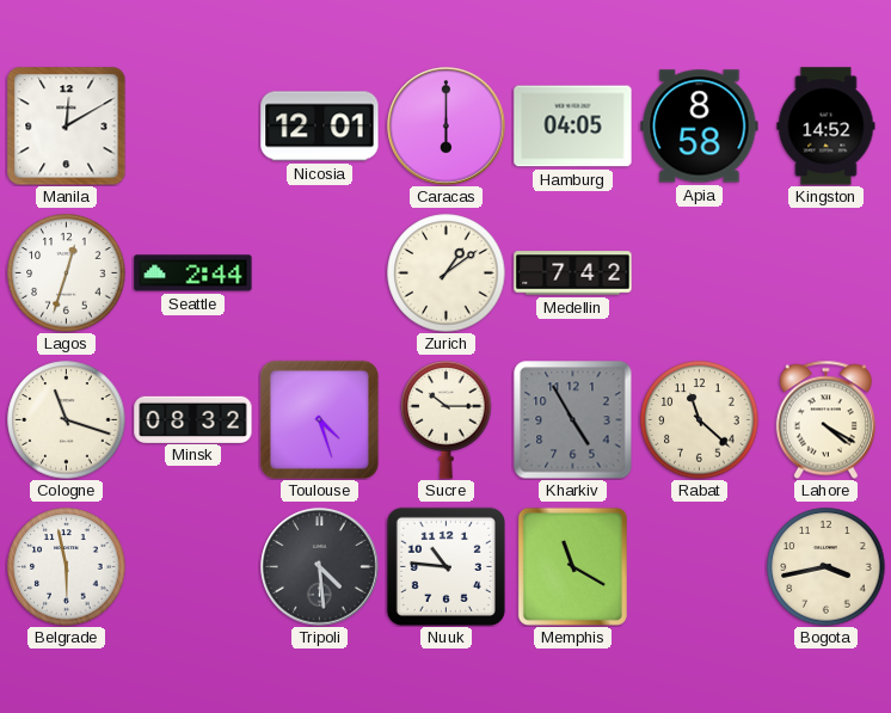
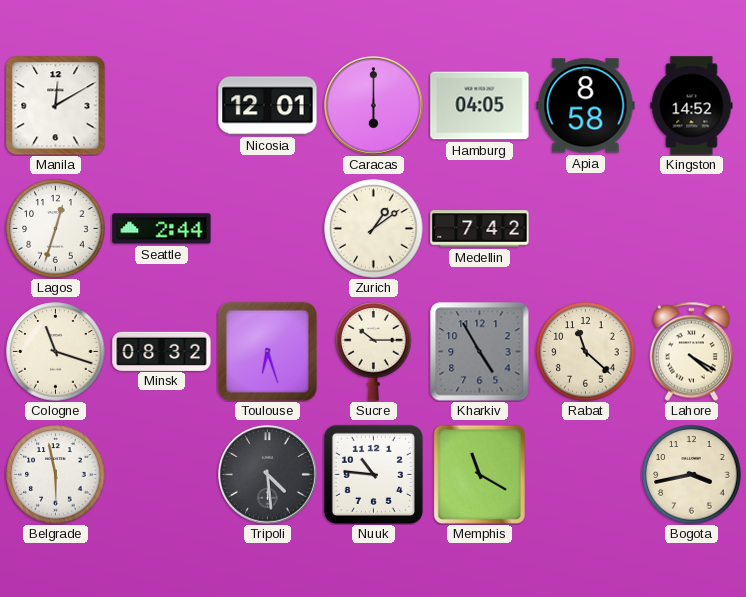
Toulouse: 4:27 -> 6:27
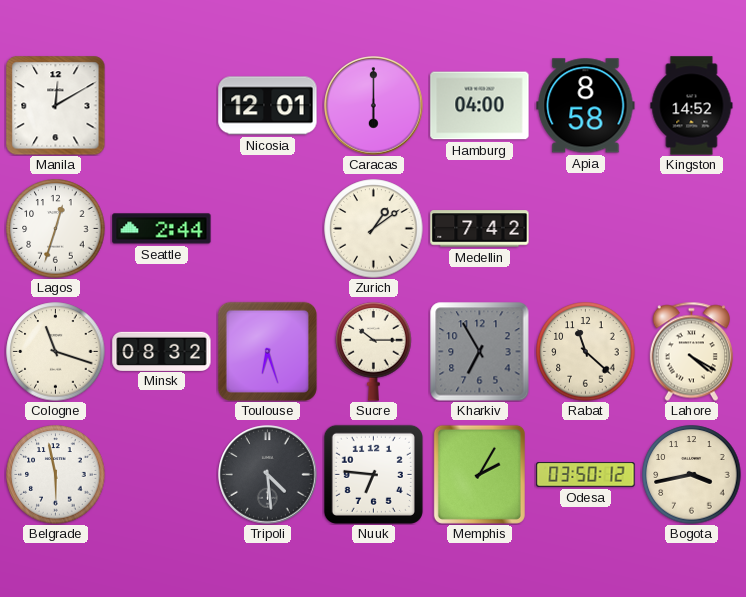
Hamburg: 04:05 -> 04:00
Kharkiv: 4:55 -> 6:55
Nuuk: 10:46 -> 6:46
Memphis: 11:20 -> 2:05
Odesa: none -> 03:50
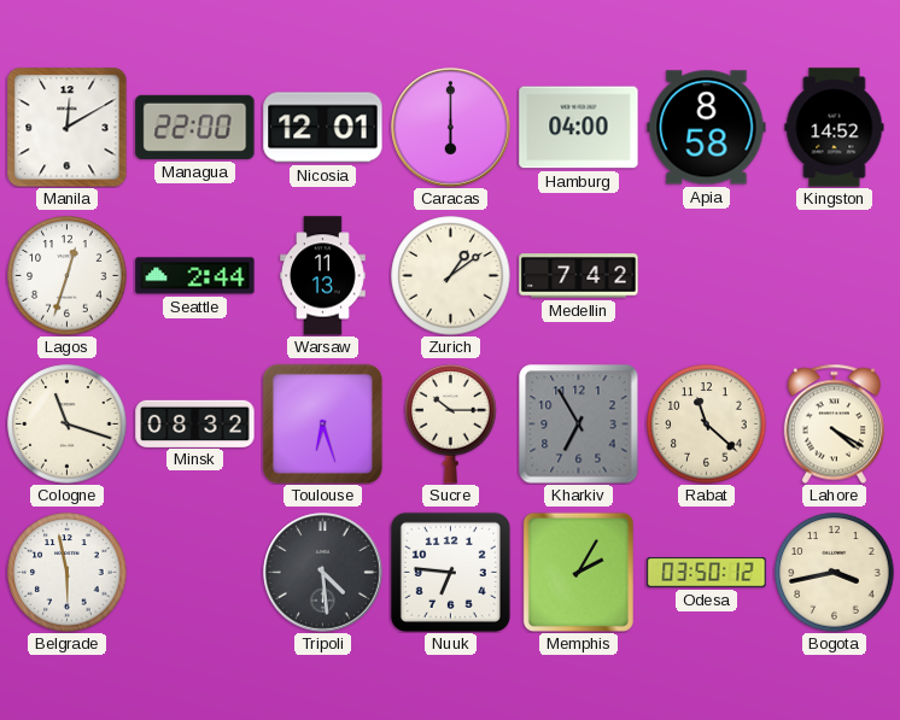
Managua: none -> 22:00
Warsaw: none -> 11:13
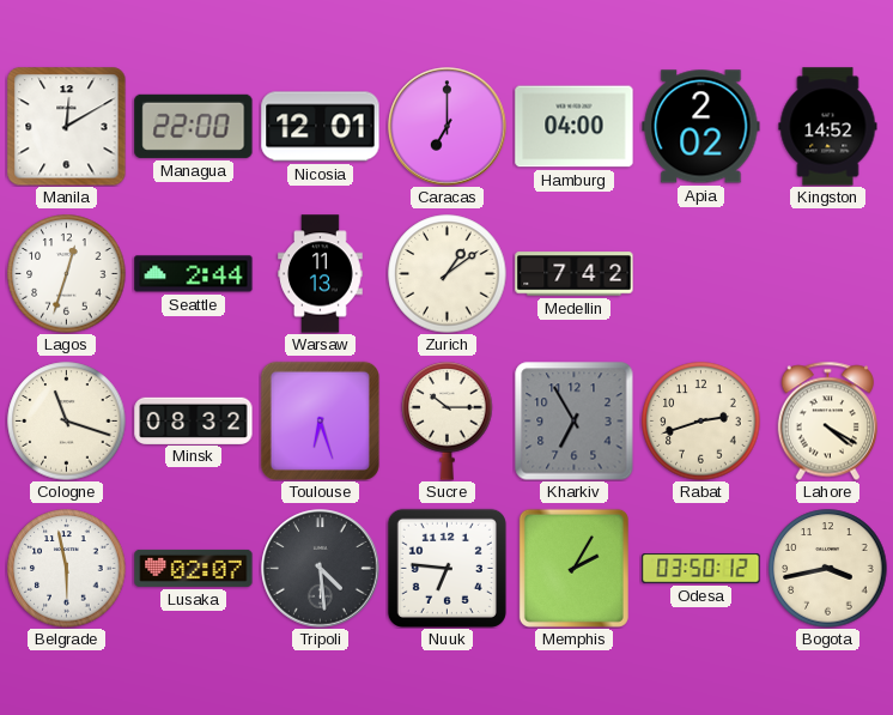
Caracas: 6:00 -> 7:00
Apia: 8:58 -> 2:02
Rabat: 11:22 -> 2:42
Lusaka: none -> 02:07
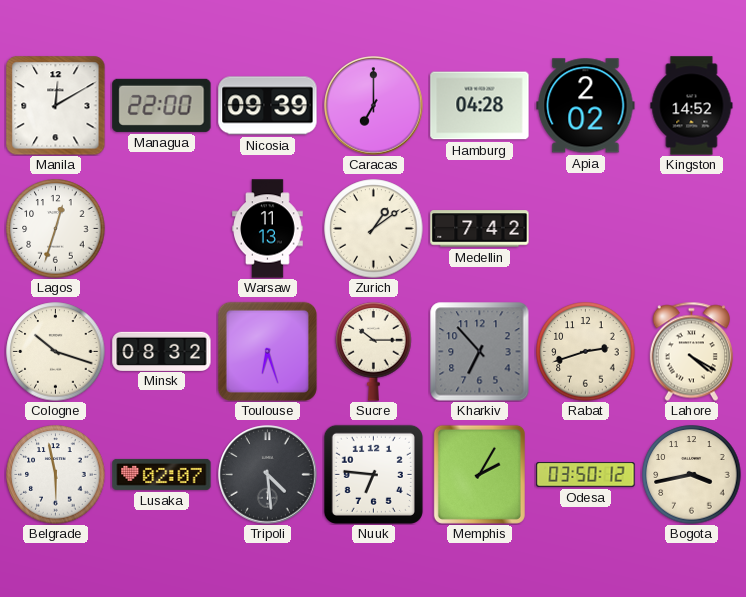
Nicosia: 12:01 -> 09:39
Hamburg: 04:00 -> 04:28
Seattle: 2:44 -> none
Cologne: 11:18 -> 10:18
Kharkiv: 6:55 -> 6:53
